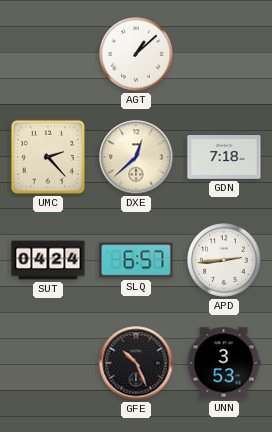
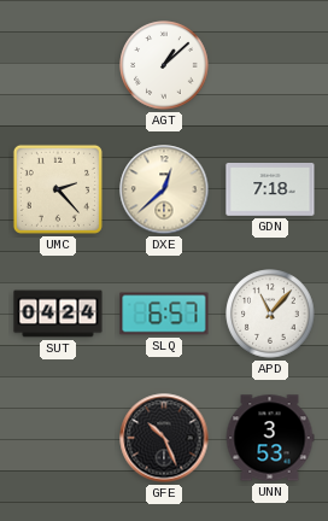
APD: 2:44 -> 11:07
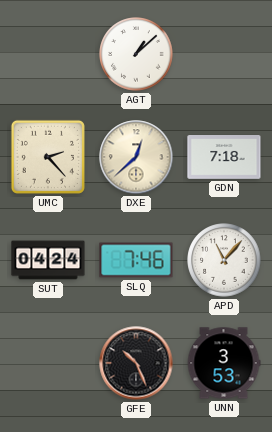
SLQ: 6:57 -> 7:46
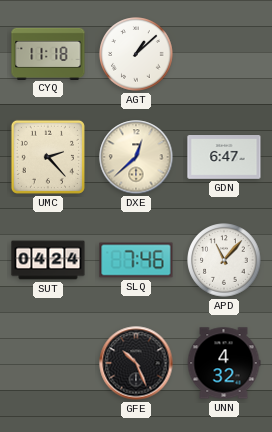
CYQ: none -> 11:18
GDN: 7:18 -> 6:47
UNN: 3:53 -> 4:32
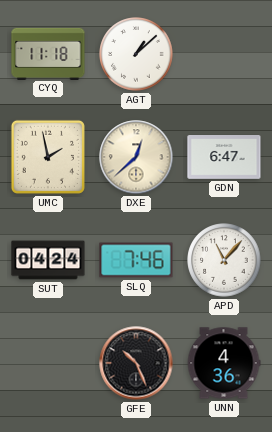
UMC: 2:23 -> 1:58
UNN: 4:32 -> 4:36
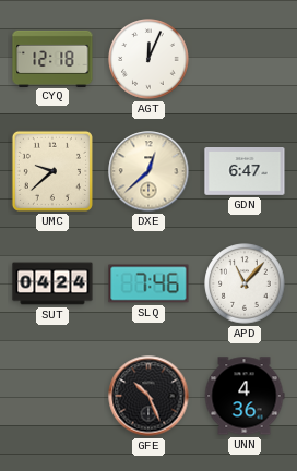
CYQ: 11:18 -> 12:18
AGT: 1:08 -> 12:04
UMC: 1:58 -> 9:38
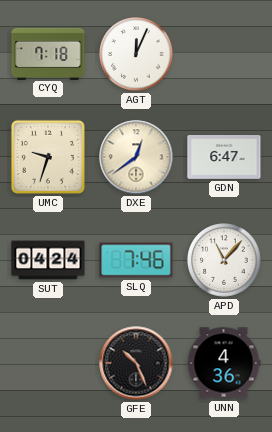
CYQ: 12:18 -> 7:18
UMC: 9:38 -> 9:33
DXE: 12:38 -> 12:39
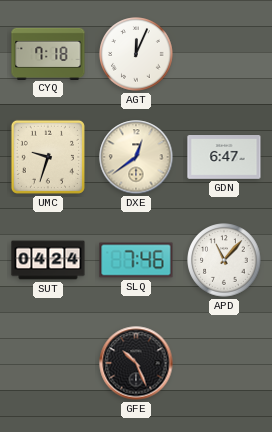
UNN: 4:36 -> none
